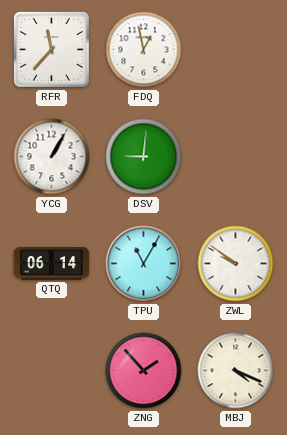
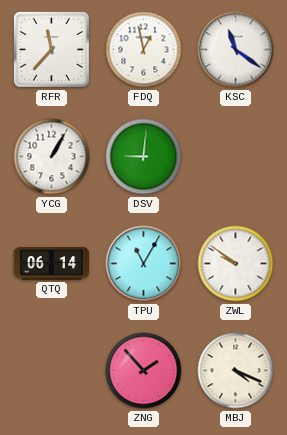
KSC: none -> 11:21
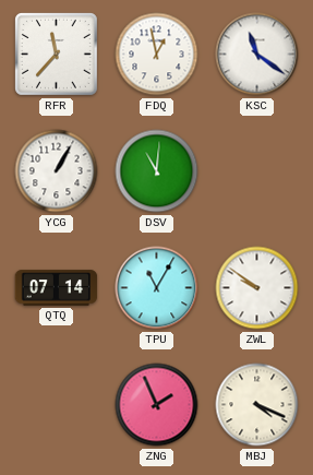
DSV: 9:01 -> 11:01
QTQ: 06:14 -> 07:14
ZNG: 1:53 -> 1:56
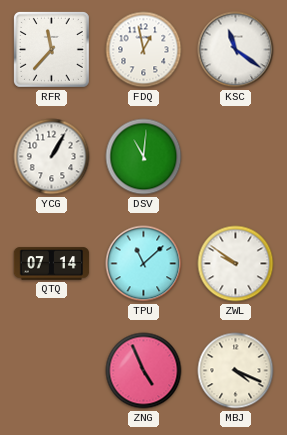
TPU: 11:05 -> 11:08
ZNG: 1:56 -> 4:56
